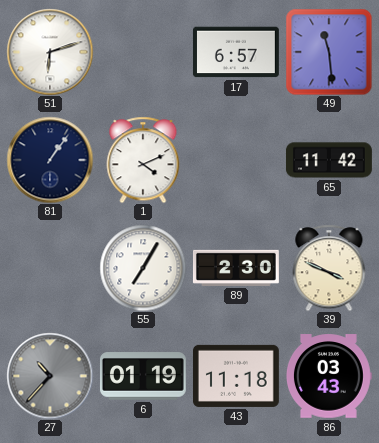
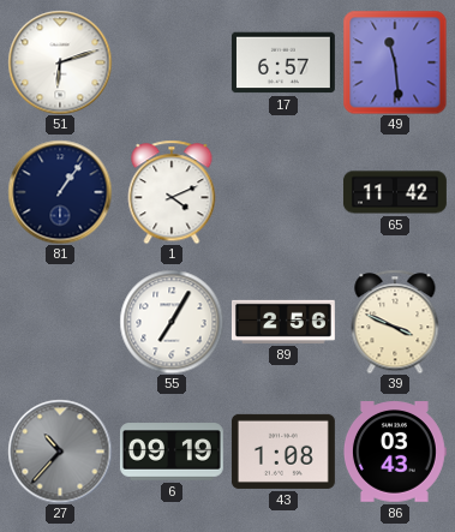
89: 2:30 -> 2:56
6: 01:19 -> 09:19
43: 11:18 -> 1:08
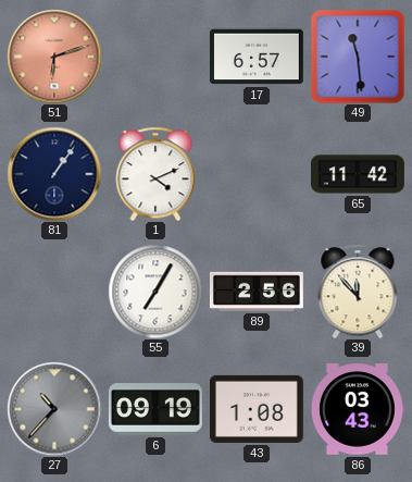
51 dial: white -> salmon
39: 3:49 -> 11:53
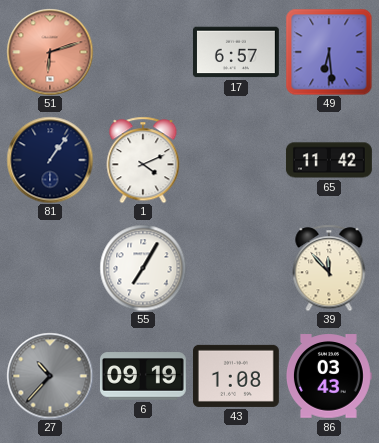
49: 11:29 -> 6:29
89: 2:56 -> none
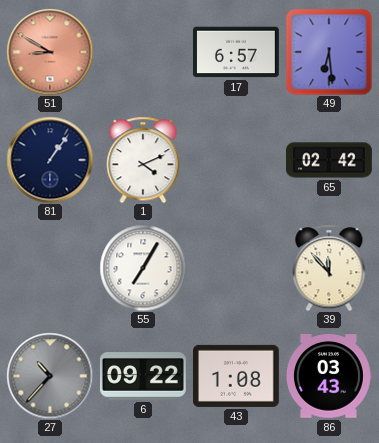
51: 6:12 -> 8:50
65: 11:42 -> 02:42
6: 09:19 -> 09:22
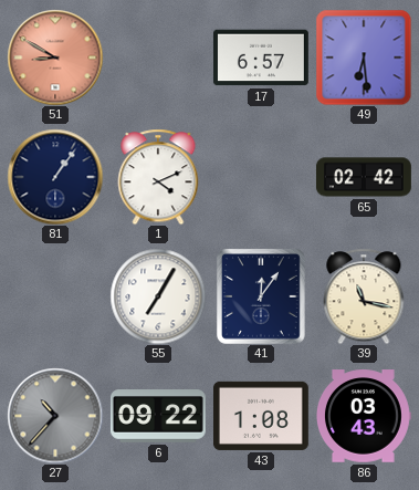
41: none -> 12:06
39: 11:53 -> 11:17
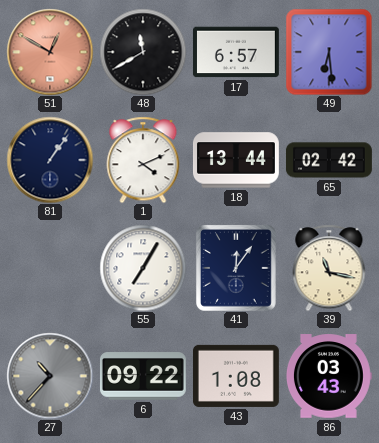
51: 8:50 -> 12:50
48: none -> 11:40
18: none -> 13:44
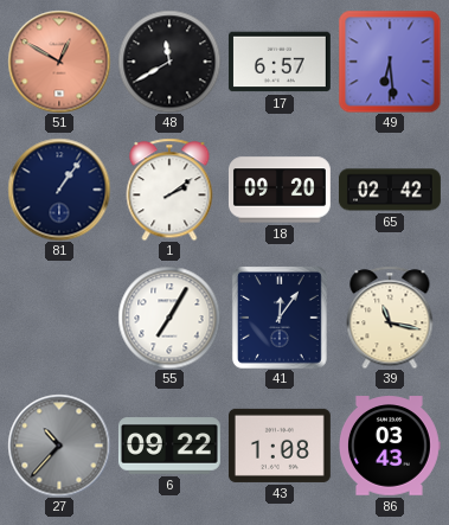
1: 4:11 -> 2:09
18: 13:44 -> 09:20
